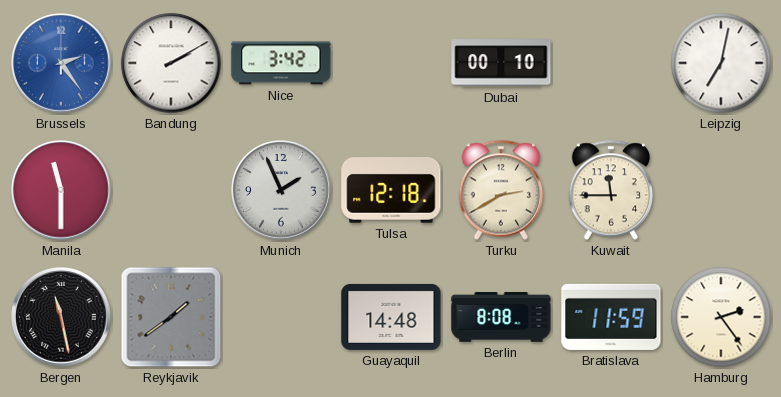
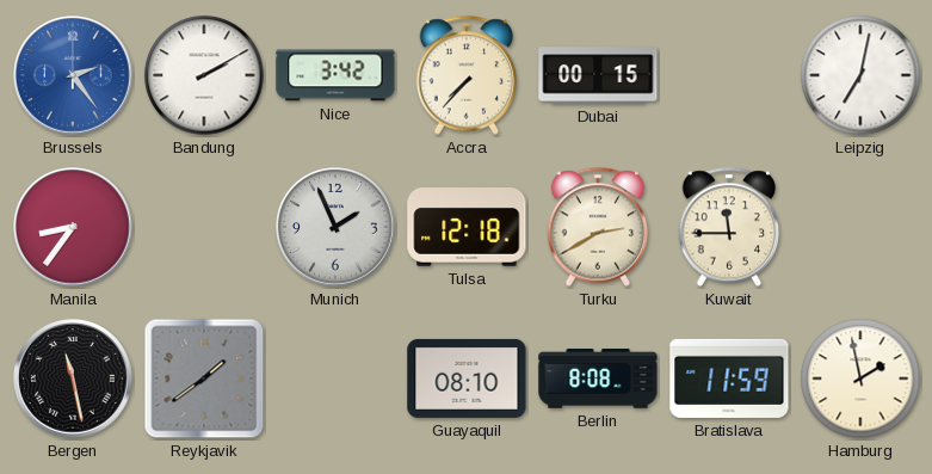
Accra: none -> 7:37
Dubai: 00:10 -> 00:15
Manila: 11:30 -> 8:36
Guayaquil: 14:48 -> 08:10
Hamburg: 2:24 -> 1:58
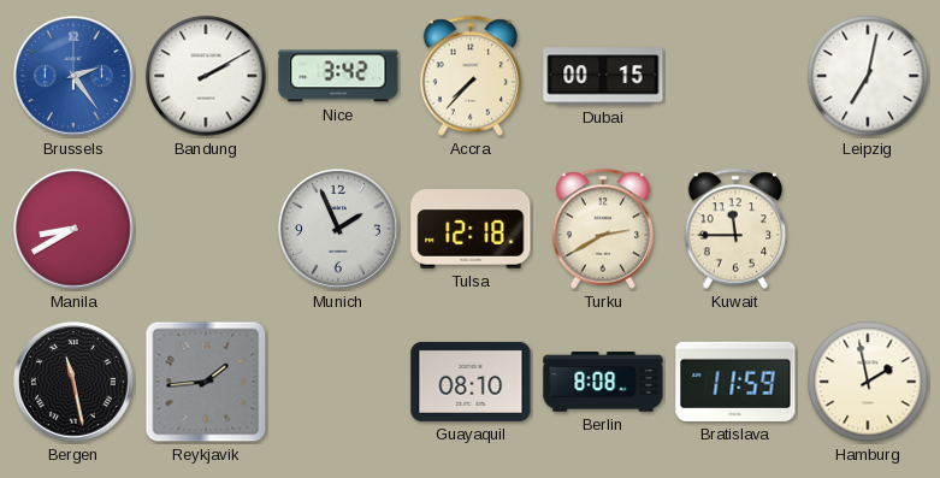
Manila: 8:36 -> 8:40
Reykjavik: 1:39 -> 1:44
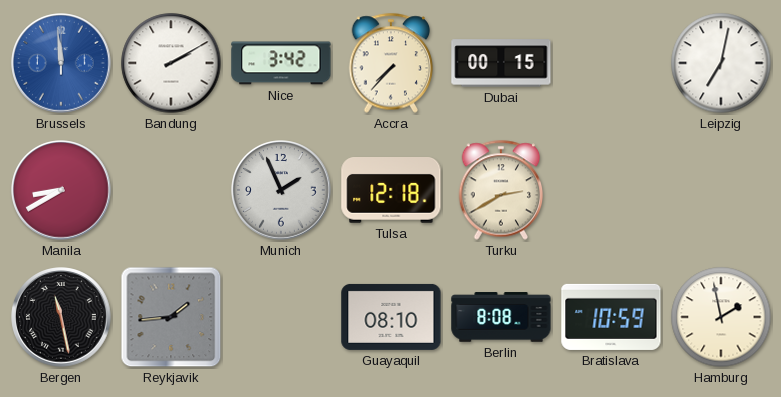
Brussels: 2:24 -> 11:59
Kuwait: 11:45 -> none
Bratislava: 11:59 -> 10:59
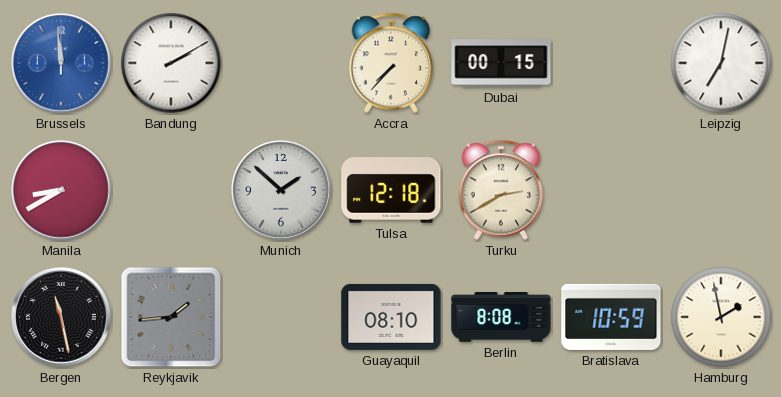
Nice: 3:42 -> none
Munich: 1:56 -> 1:52
